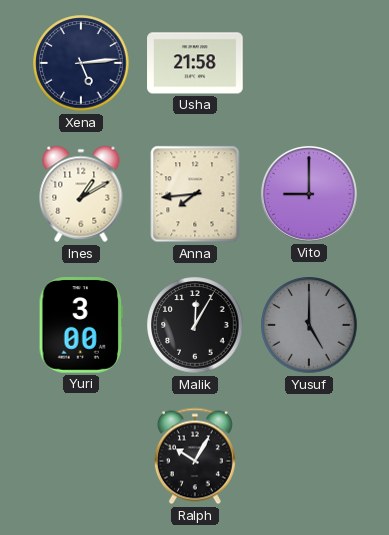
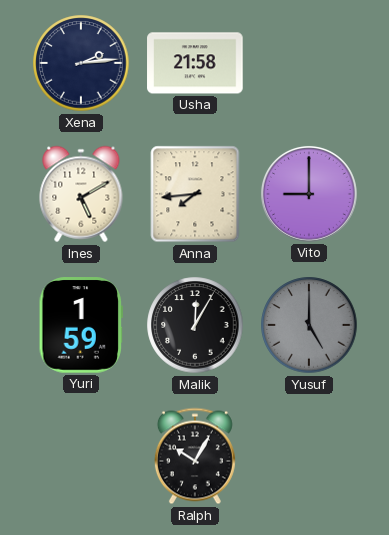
Xena: 5:14 -> 2:14
Ines: 1:10 -> 5:10
Yuri: 3:00 -> 1:59
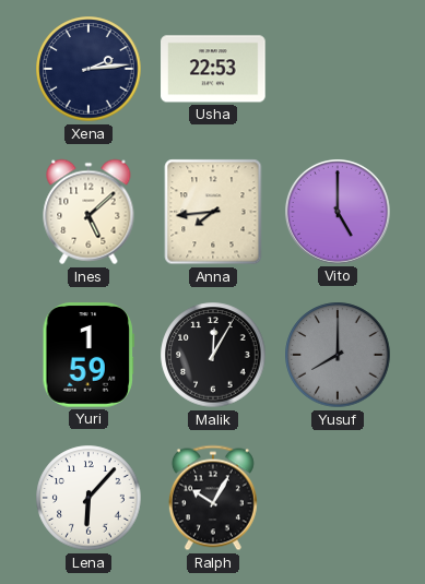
Usha: 21:58 -> 22:53
Ines: 5:10 -> 5:08
Vito: 9:00 -> 5:00
Yusuf: 5:00 -> 8:00
Lena: none -> 6:07
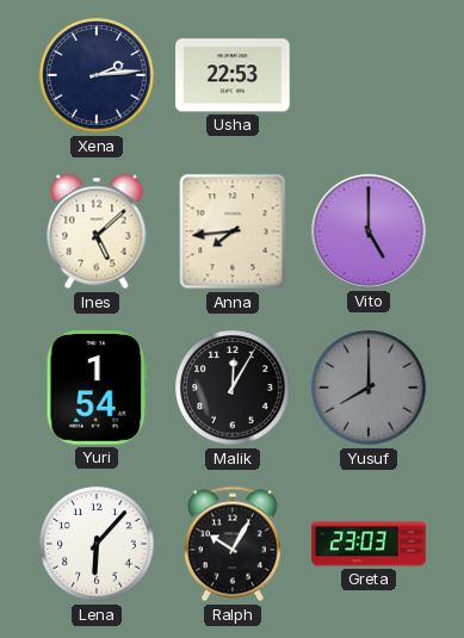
Yuri: 1:59 -> 1:54
Greta: none -> 23:03
